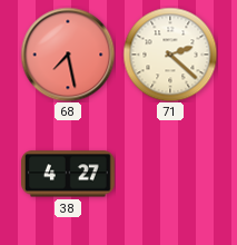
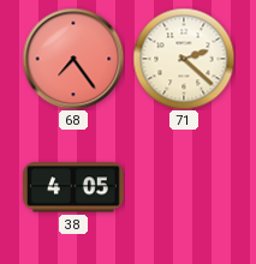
68: 7:28 -> 7:24
38: 4:27 -> 4:05
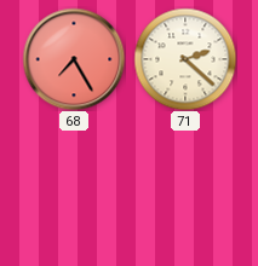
68: 7:24 -> 7:25
38: 4:05 -> none
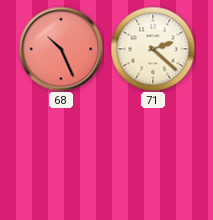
68: 7:25 -> 10:26
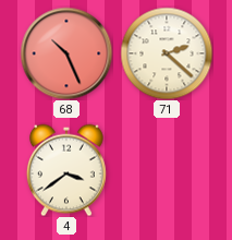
4: none -> 3:39
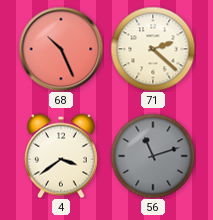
56: none -> 11:12
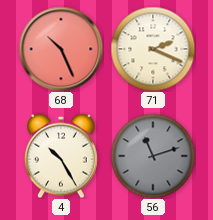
71: 2:22 -> 2:19
4: 3:39 -> 10:25
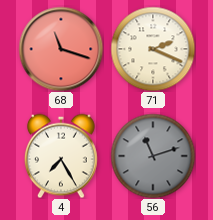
68: 10:26 -> 11:18
4: 10:25 -> 7:25
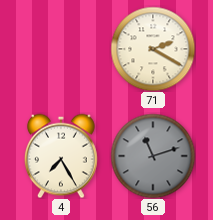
68: 11:18 -> none
71: 2:19 -> 2:20
